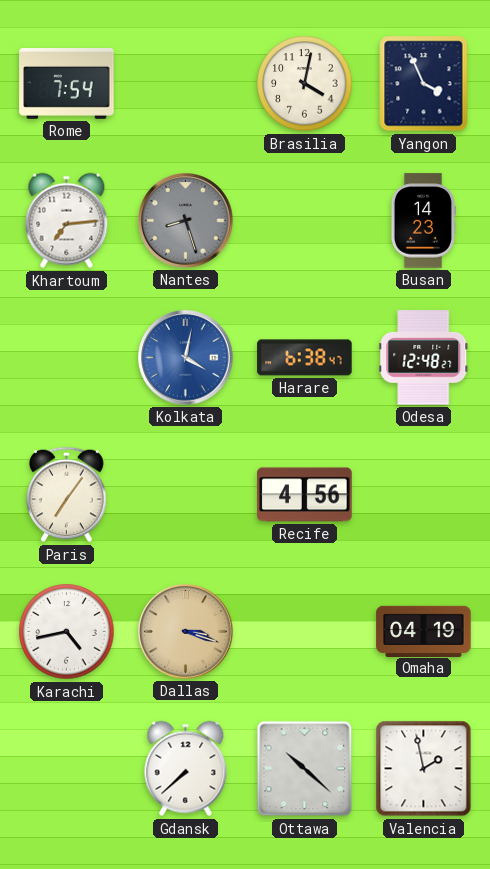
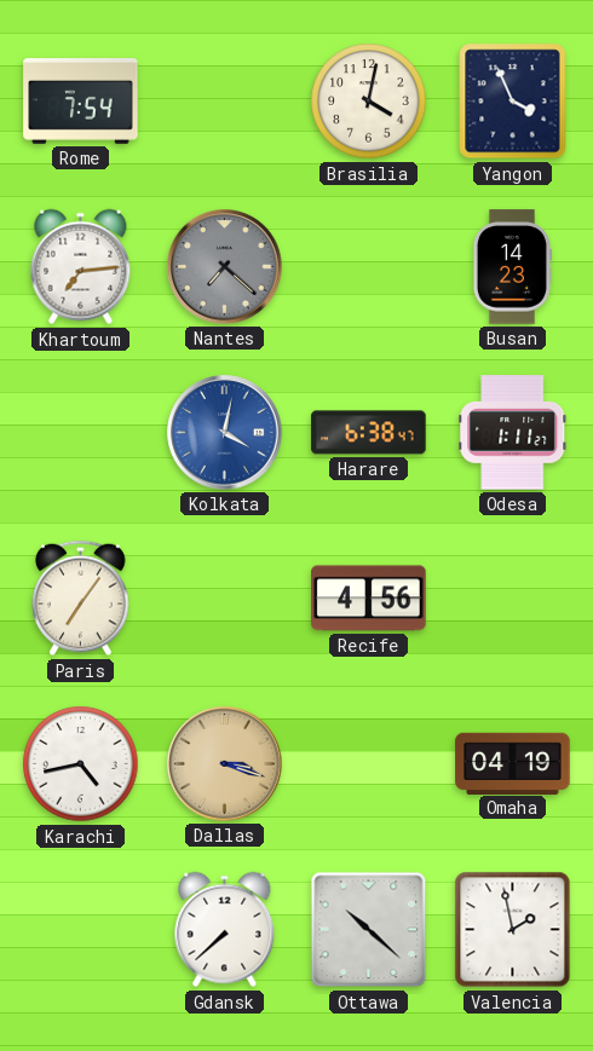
Nantes: 8:27 -> 7:22
Odesa: 12:48 -> 1:11
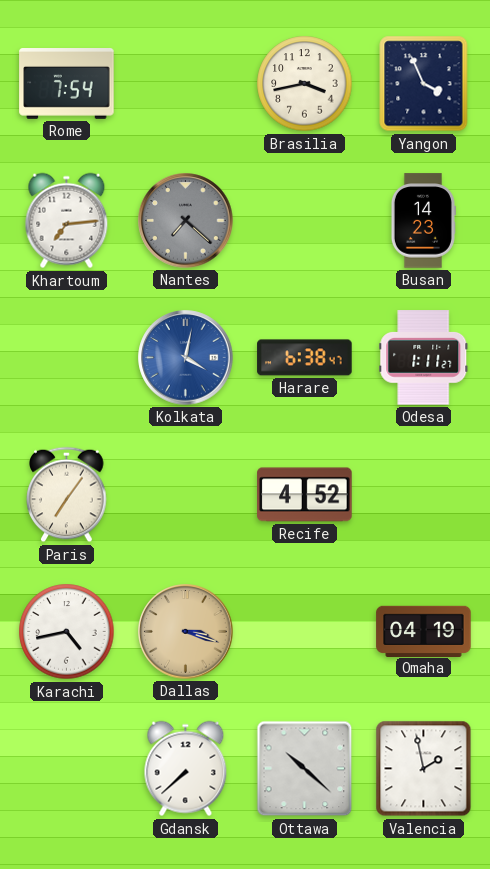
Brasilia: 4:02 -> 3:43
Recife: 4:56 -> 4:52
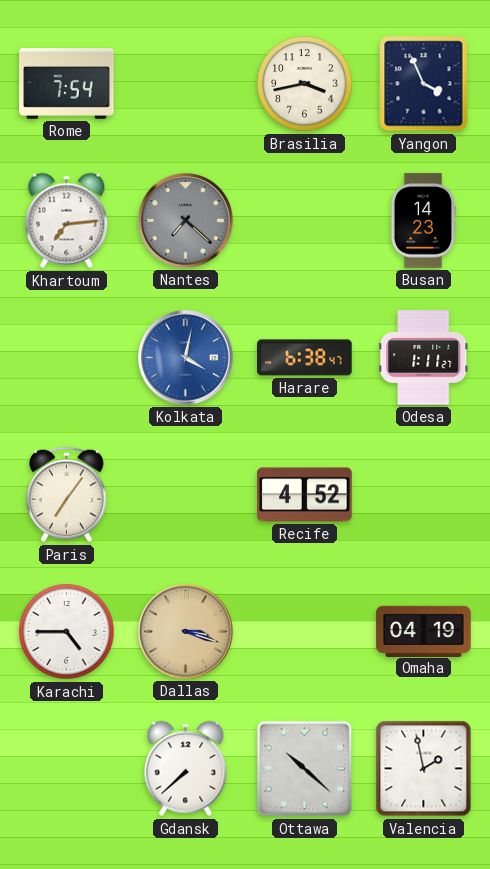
Karachi: 4:43 -> 4:45
